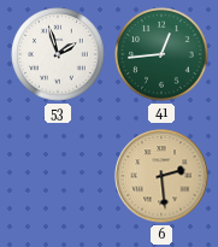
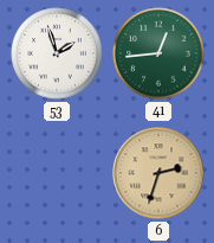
6: 2:29 -> 2:33
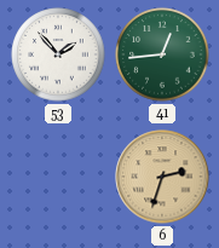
53: 1:57 -> 1:53
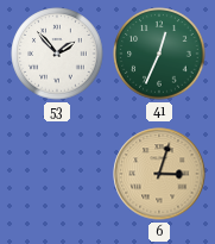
41: 12:44 -> 12:34
6: 2:33 -> 3:03
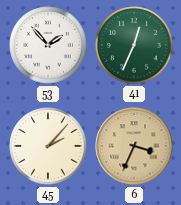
45: none -> 2:07
6: 3:03 -> 3:34
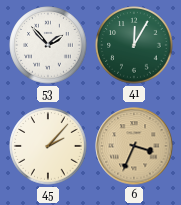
41: 12:34 -> 12:05
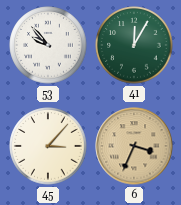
53: 1:53 -> 9:53
45: 2:07 -> 3:07
